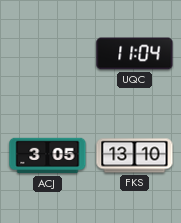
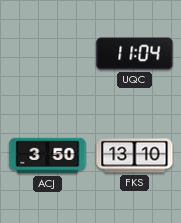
ACJ: 3:05 -> 3:50
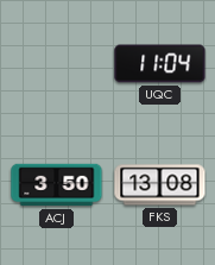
FKS: 13:10 -> 13:08
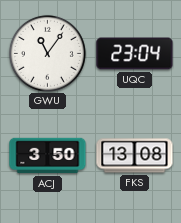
GWU: none -> 11:06
UQC: 11:04 -> 23:04
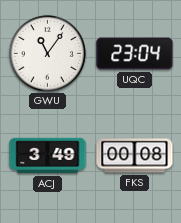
ACJ: 3:50 -> 3:49
FKS: 13:08 -> 00:08
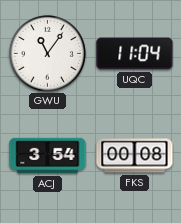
UQC: 23:04 -> 11:04
ACJ: 3:49 -> 3:54
